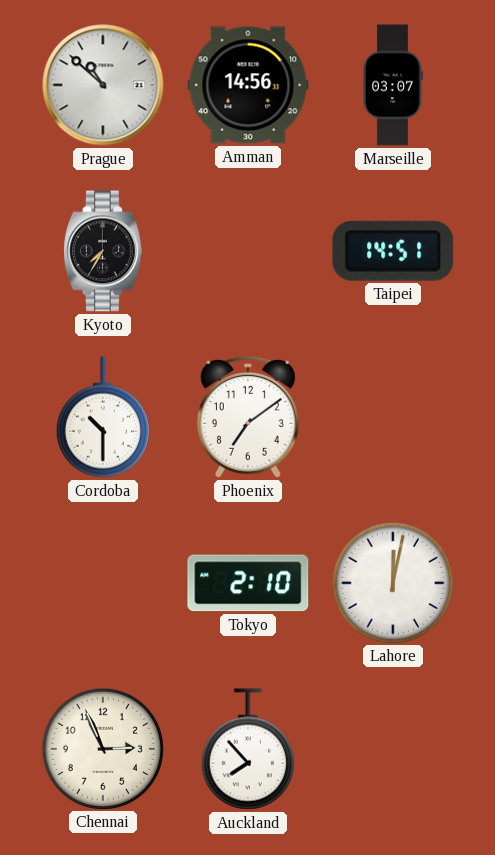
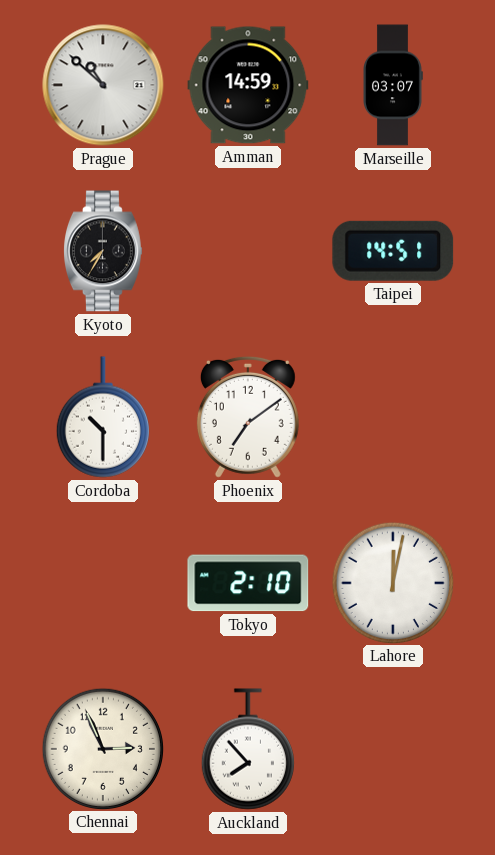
Amman: 14:56 -> 14:59
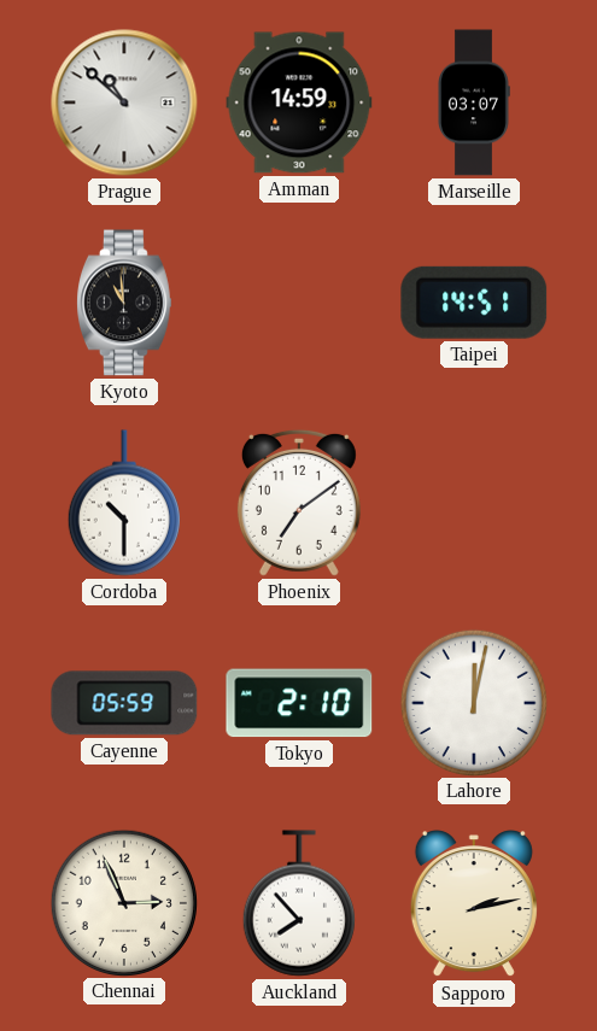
Kyoto: 7:35 -> 10:59
Cayenne: none -> 05:59
Sapporo: none -> 2:13
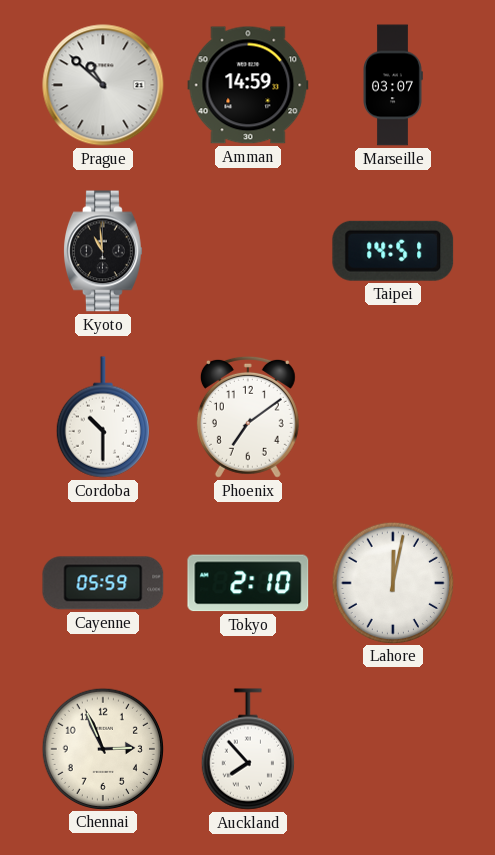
Sapporo: 2:13 -> none
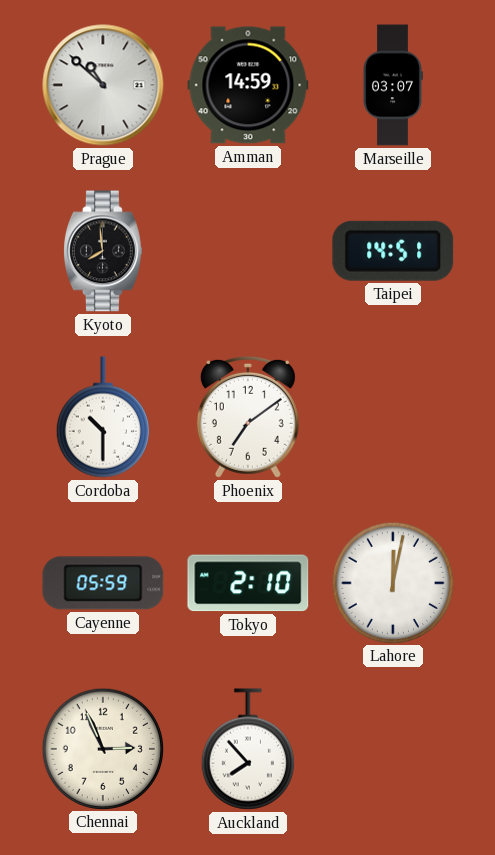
Kyoto: 10:59 -> 7:59
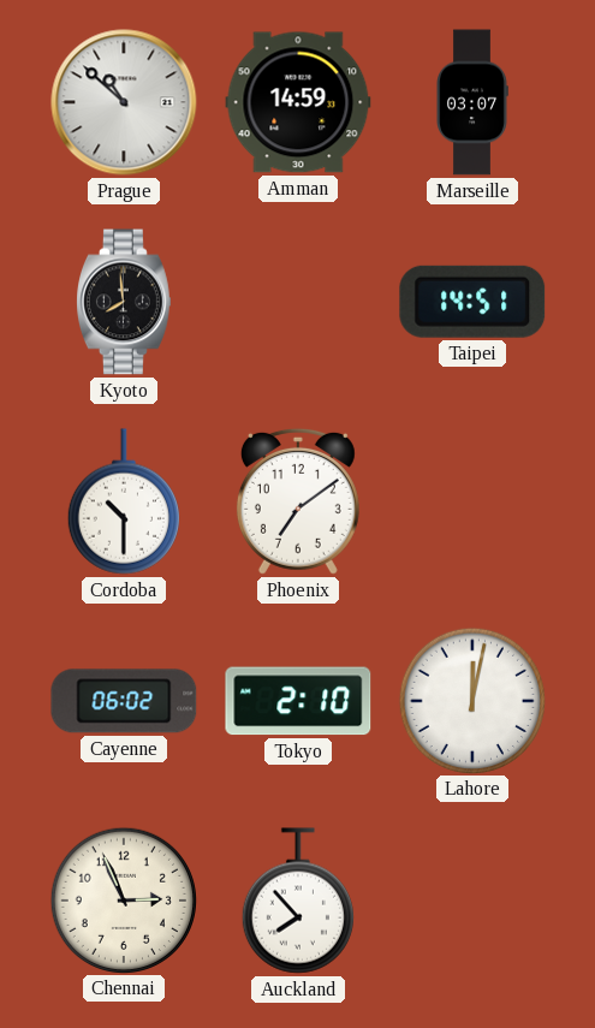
Cayenne: 05:59 -> 06:02
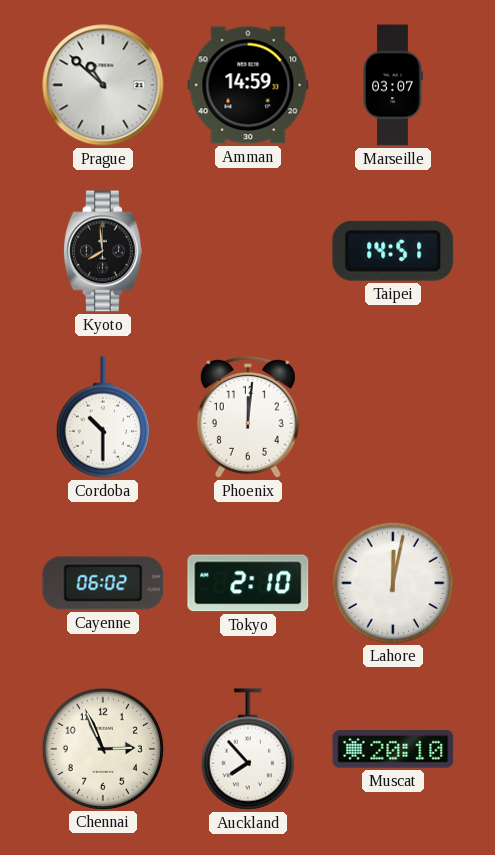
Phoenix: 7:09 -> 12:01
Muscat: none -> 20:10
